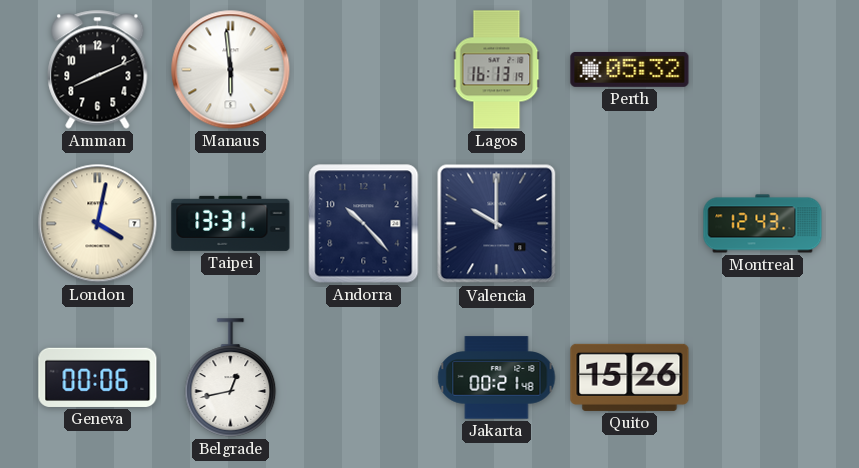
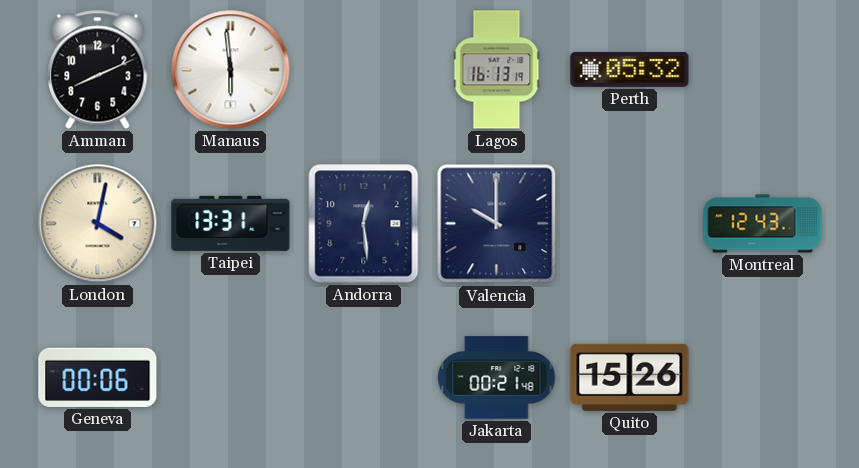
Andorra: 10:23 -> 12:29
Belgrade: 12:43 -> none
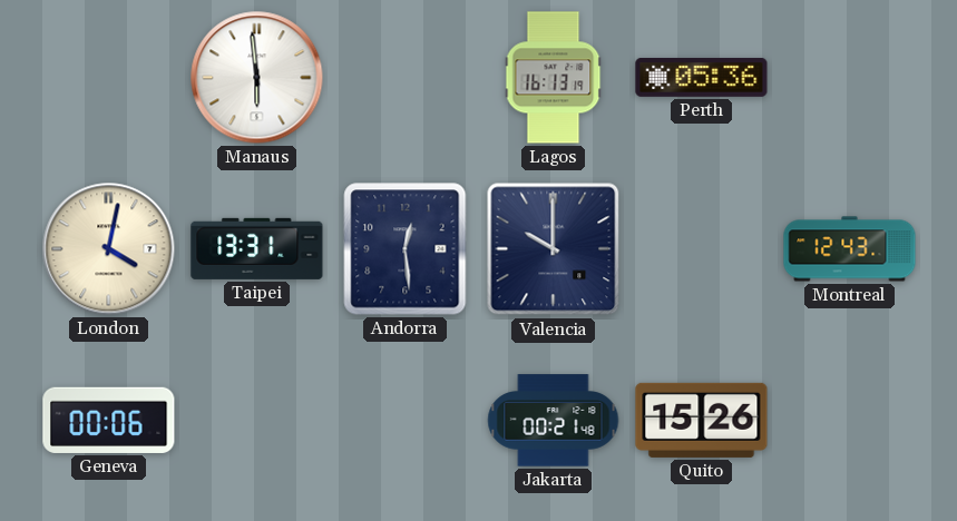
Amman: 8:11 -> none
Perth: 05:32 -> 05:36
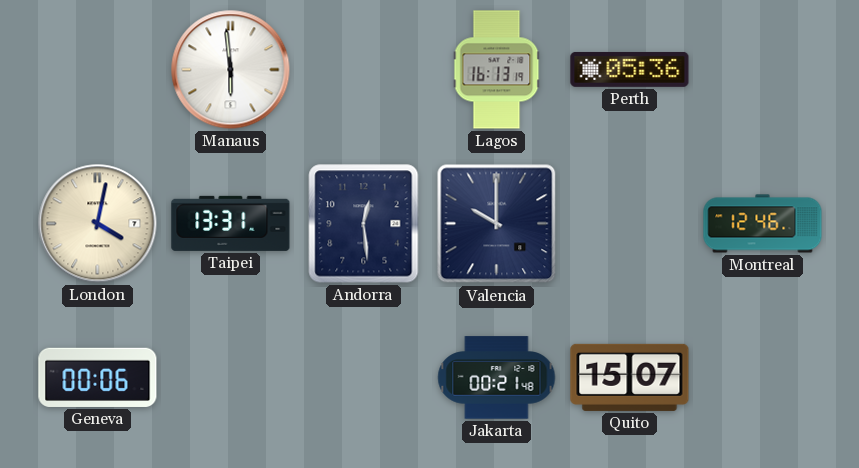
Montreal: 12:43 -> 12:46
Quito: 15:26 -> 15:07
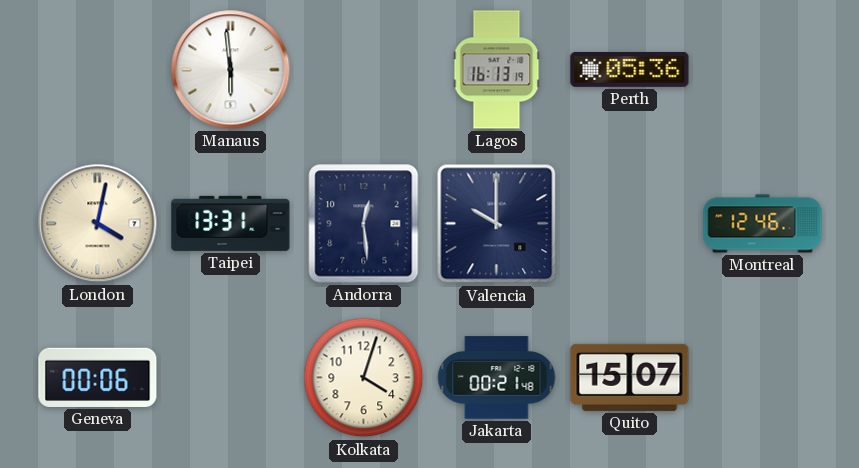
Kolkata: none -> 4:03
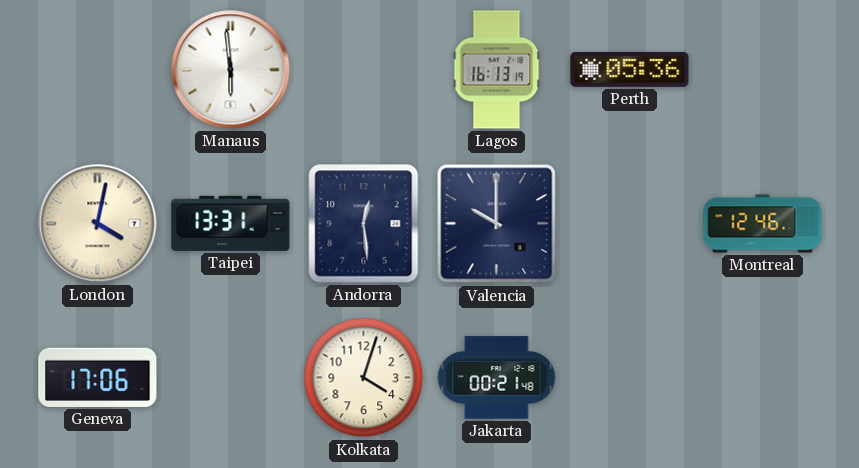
Geneva: 00:06 -> 17:06
Quito: 15:07 -> none
